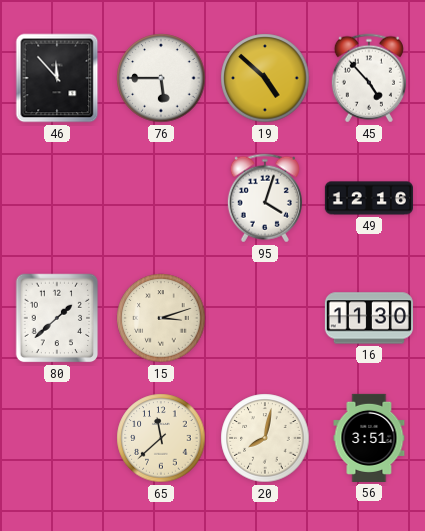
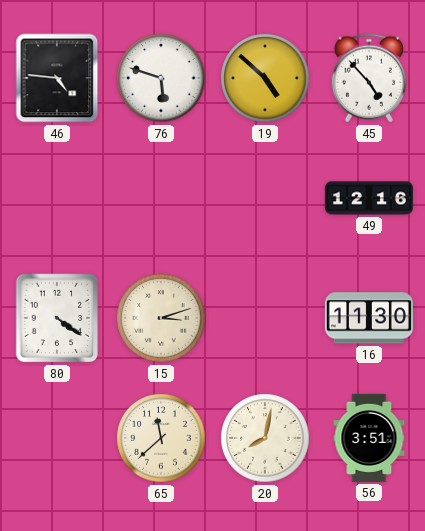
46: 11:53 -> 4:46
76: 5:45 -> 5:48
95: 4:03 -> none
80: 1:38 -> 4:21
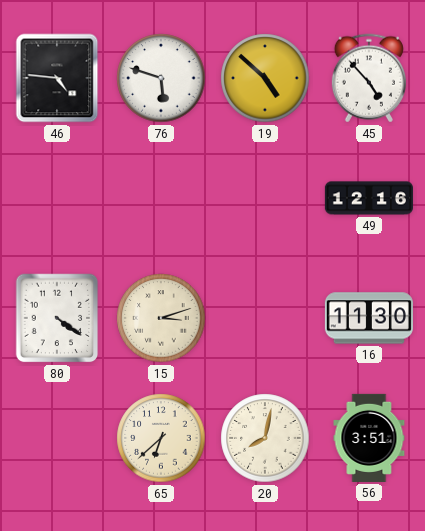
65: 11:38 -> 6:38
